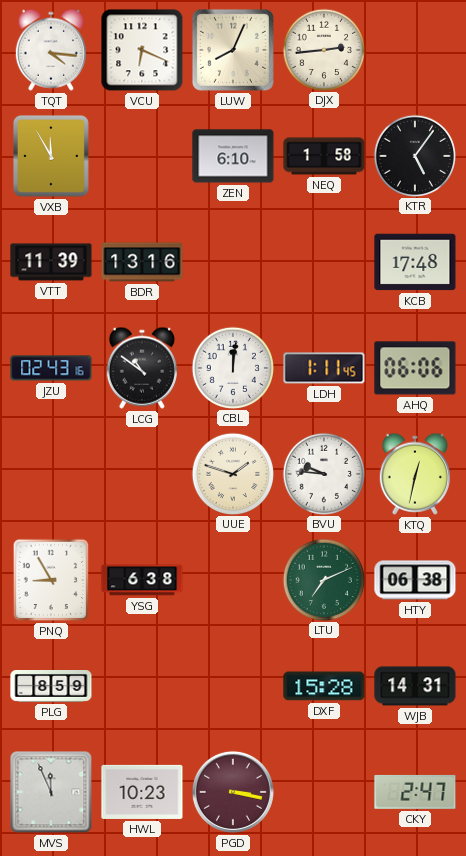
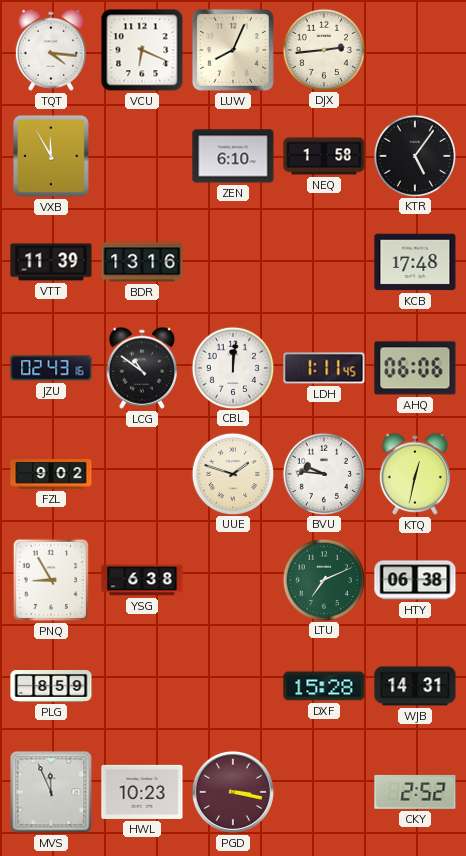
FZL: none -> 9:02
CKY: 2:47 -> 2:52
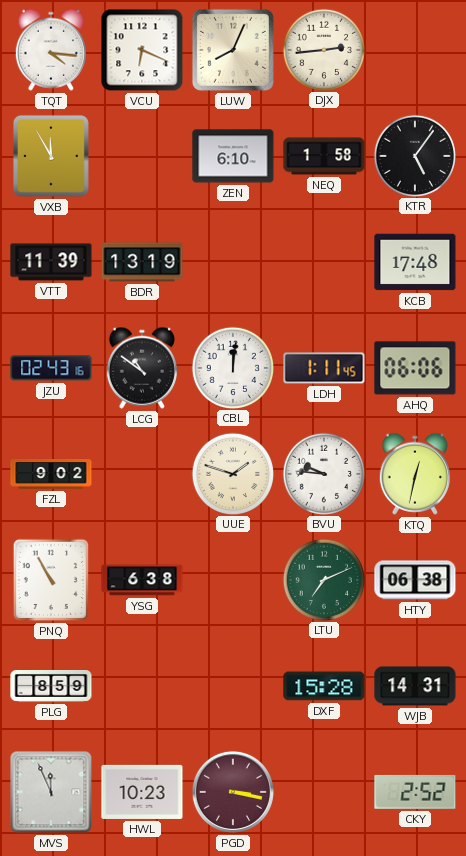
BDR: 13:16 -> 13:19
PNQ: 8:55 -> 10:55
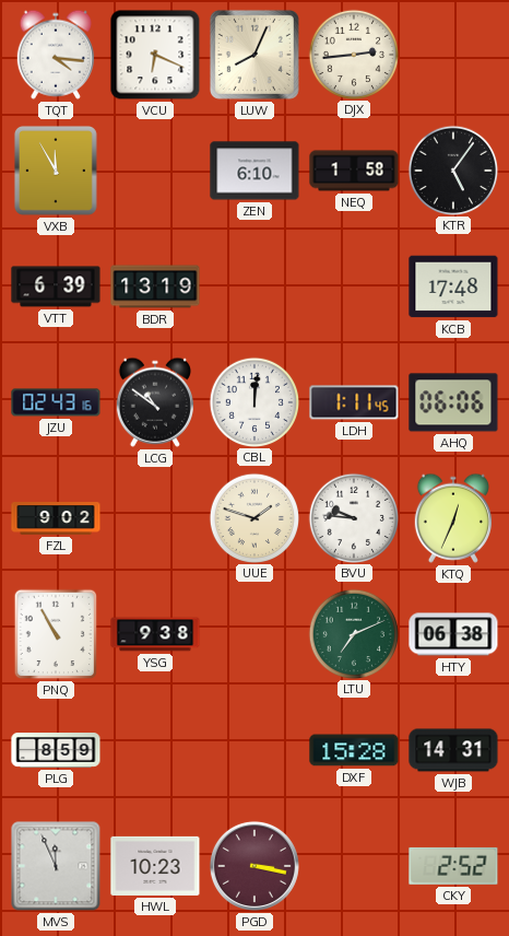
VTT: 11:39 -> 6:39
KTQ: 12:32 -> 12:34
YSG: 6:38 -> 9:38
